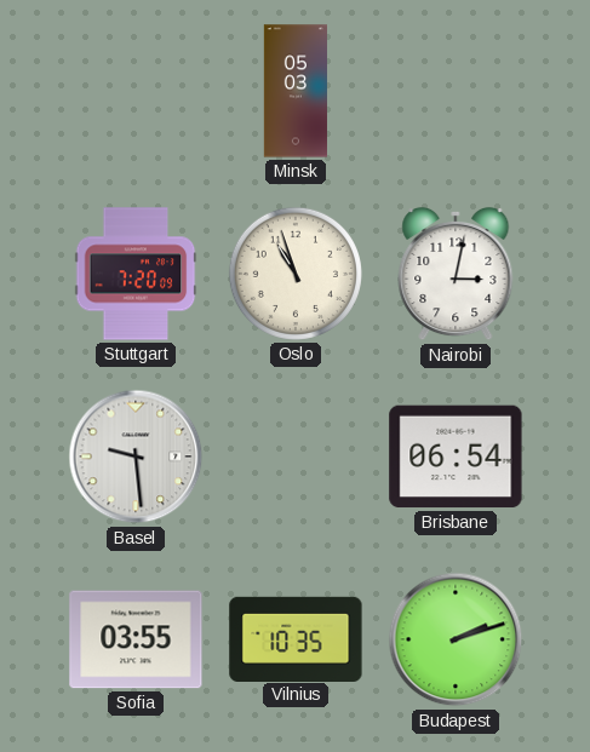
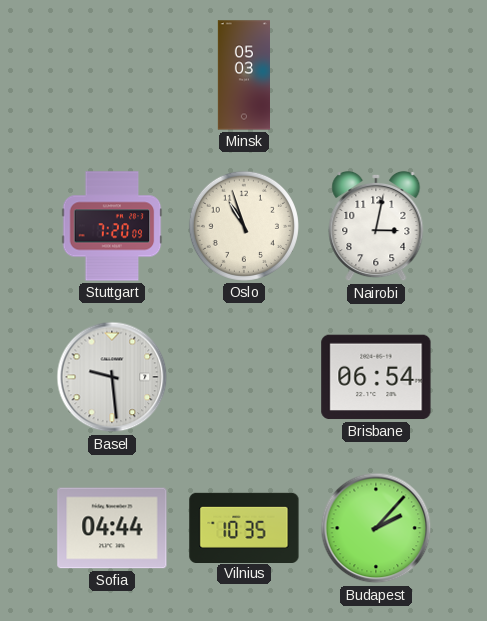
Sofia: 03:55 -> 04:44
Budapest: 2:12 -> 2:07
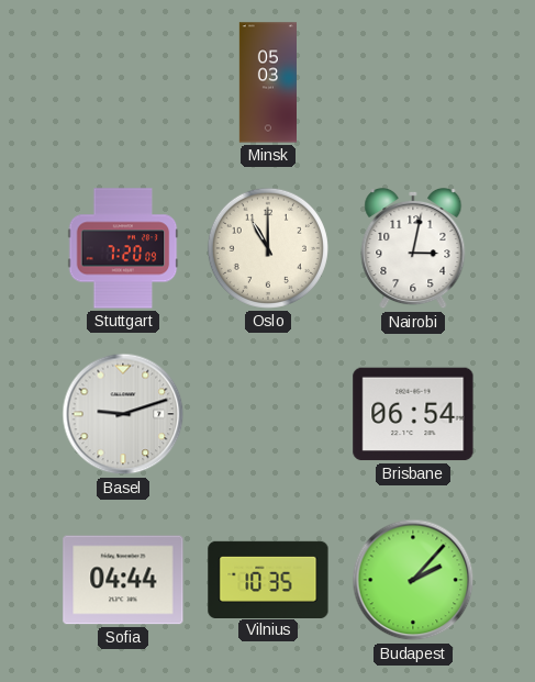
Oslo: 10:57 -> 11:00
Basel: 9:29 -> 9:12
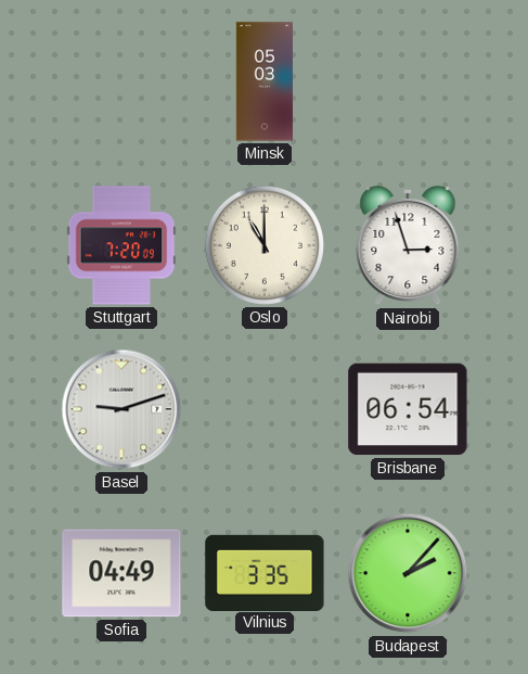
Nairobi: 3:02 -> 2:57
Sofia: 04:44 -> 04:49
Vilnius: 10:35 -> 3:35
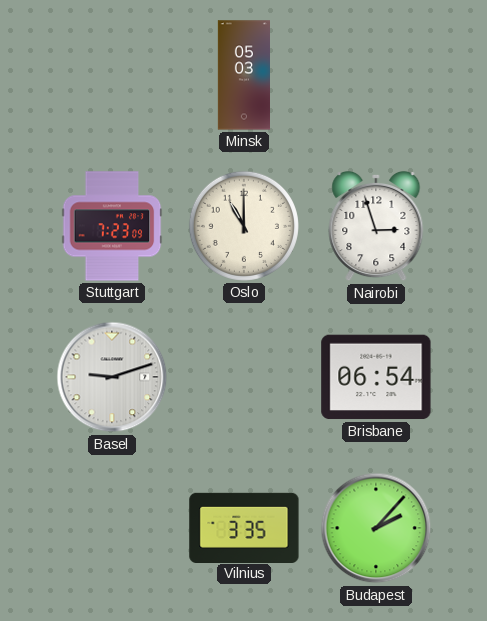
Stuttgart: 7:20 -> 7:23
Sofia: 04:49 -> none
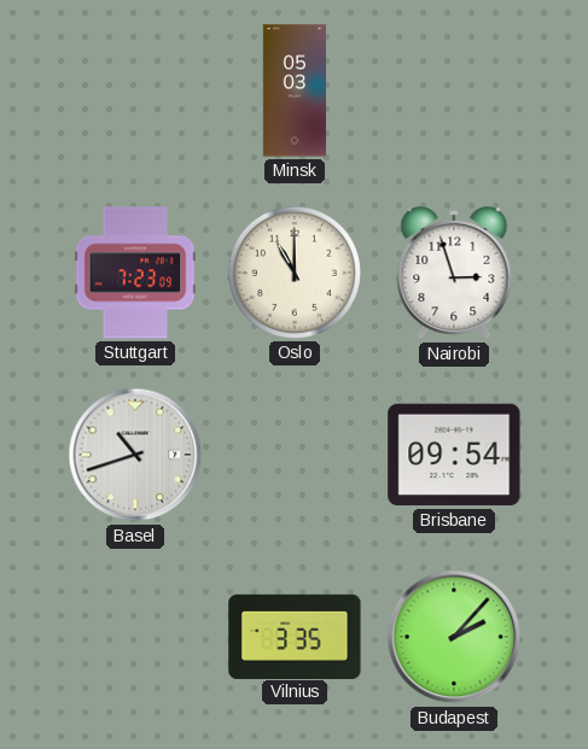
Basel: 9:12 -> 10:42
Brisbane: 06:54 -> 09:54
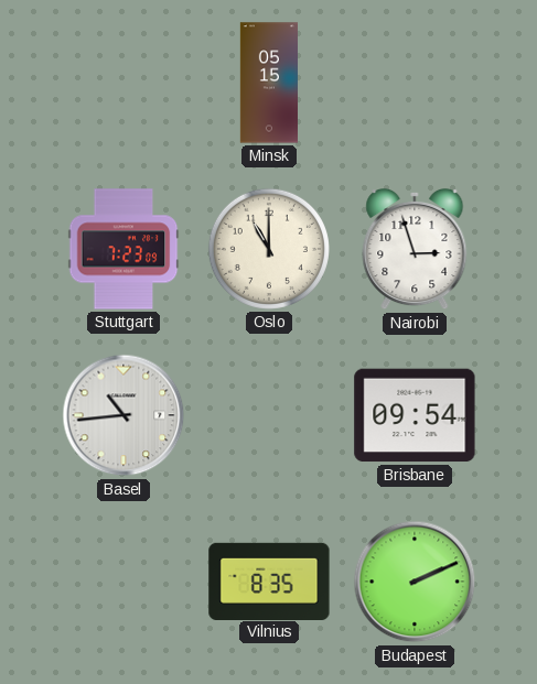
Minsk: 05:03 -> 05:15
Basel: 10:42 -> 10:44
Vilnius: 3:35 -> 8:35
Budapest: 2:07 -> 2:11
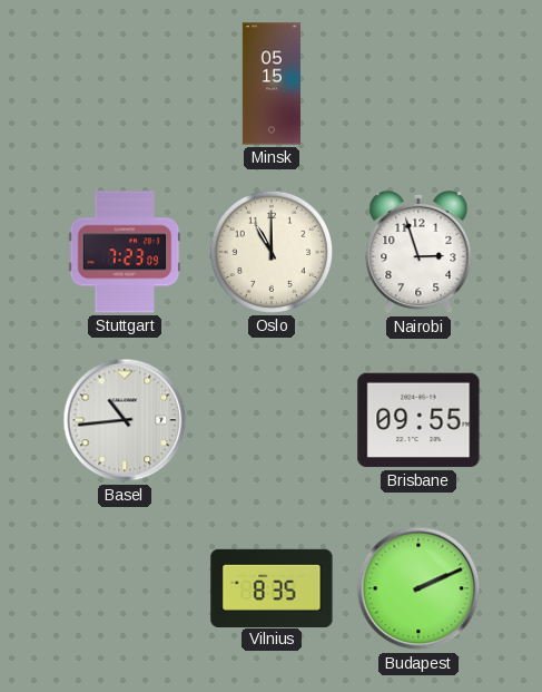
Brisbane: 09:54 -> 09:55
